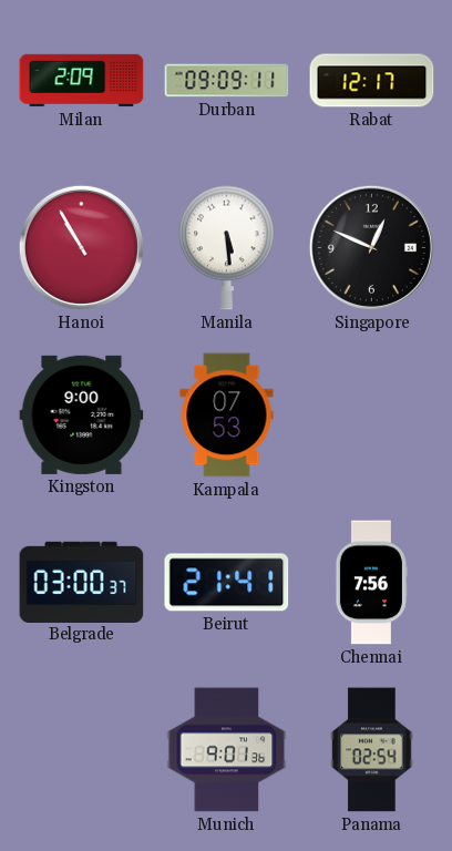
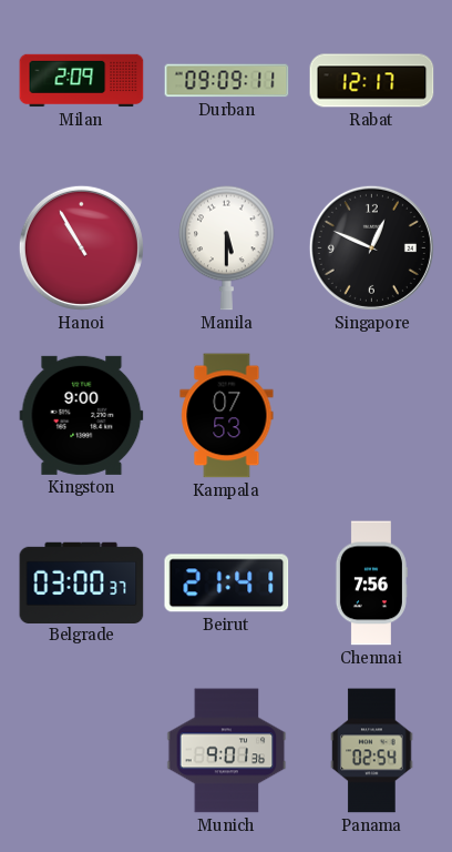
Manila: 5:29 -> 5:30
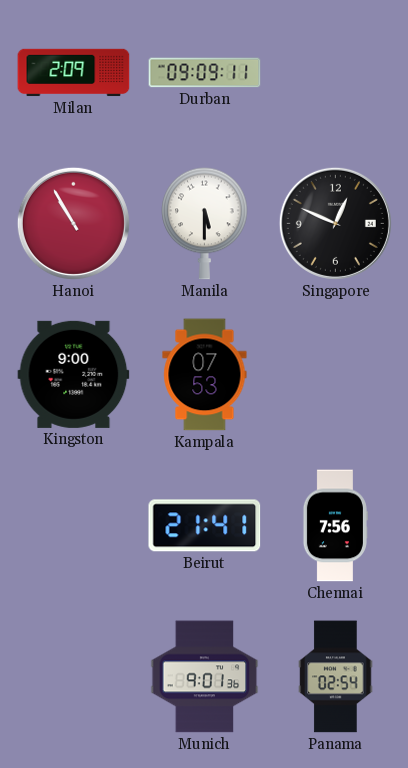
Rabat: 12:17 -> none
Belgrade: 03:00 -> none
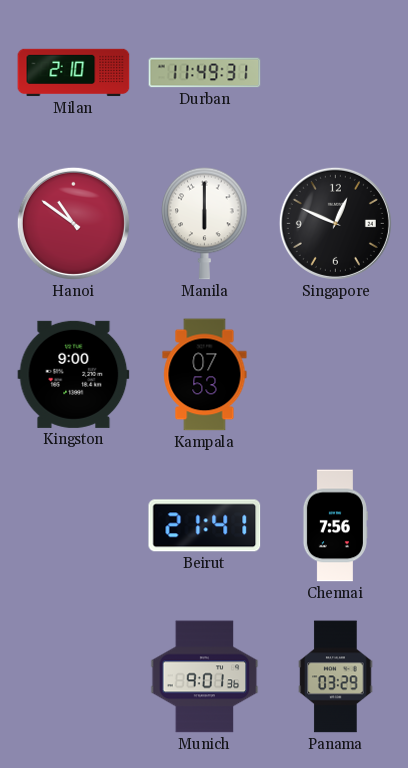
Milan: 2:09 -> 2:10
Durban: 09:09 -> 11:49
Hanoi: 10:55 -> 10:51
Manila: 5:30 -> 6:00
Panama: 02:54 -> 03:29
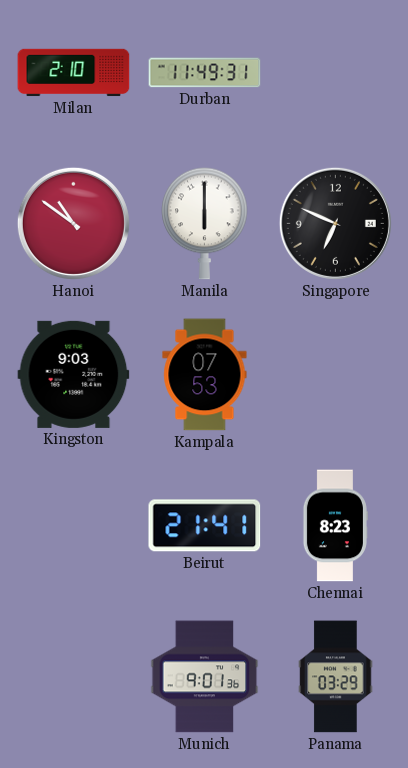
Singapore: 12:49 -> 6:49
Kingston: 9:00 -> 9:03
Chennai: 7:56 -> 8:23
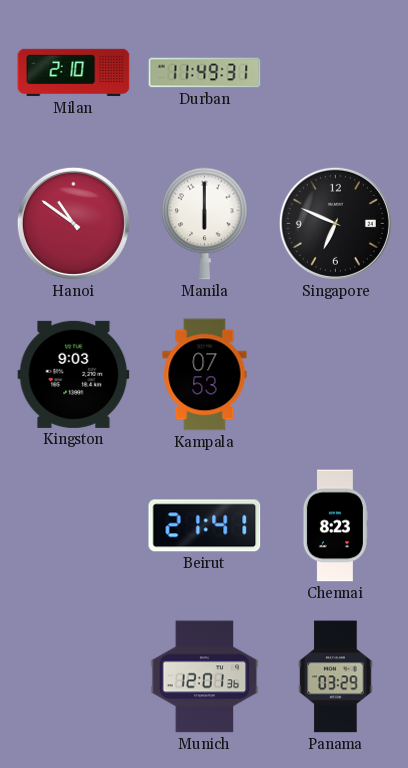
Munich: 9:01 -> 12:01
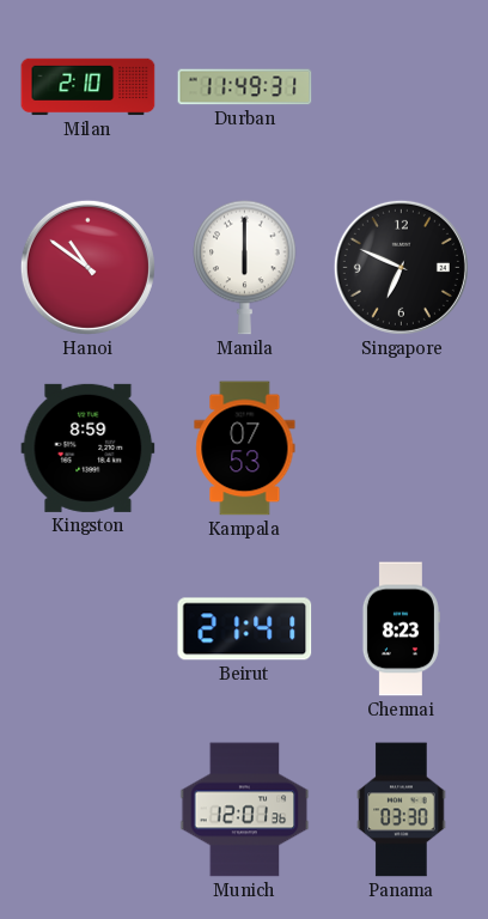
Kingston: 9:03 -> 8:59
Panama: 03:29 -> 03:30
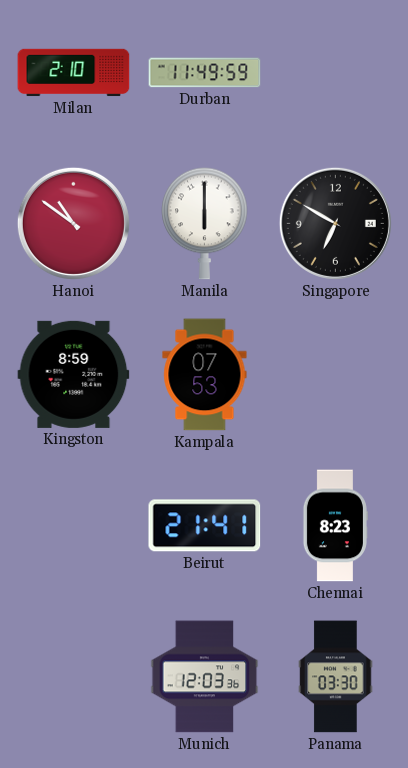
Durban: 11:49:31 -> 11:49:59
Singapore: 6:49 -> 6:50
Munich: 12:01 -> 12:03
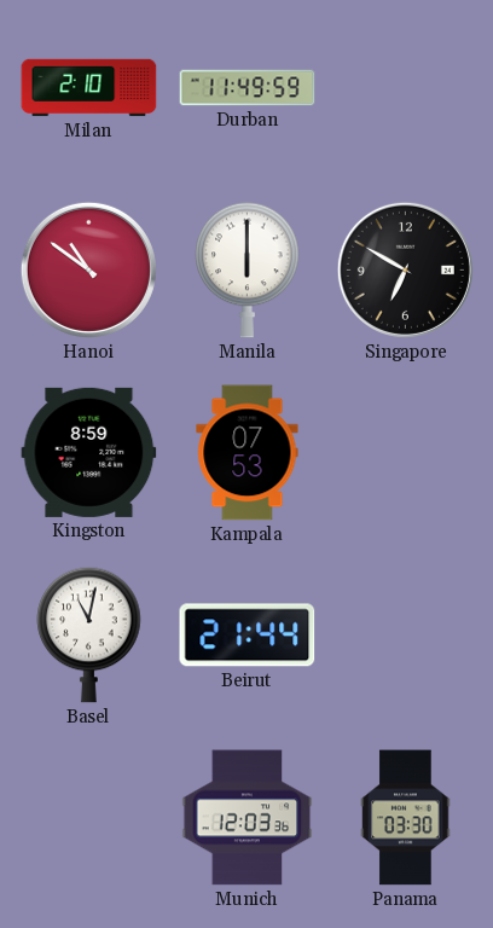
Basel: none -> 11:02
Beirut: 21:41 -> 21:44
Chennai: 8:23 -> none
